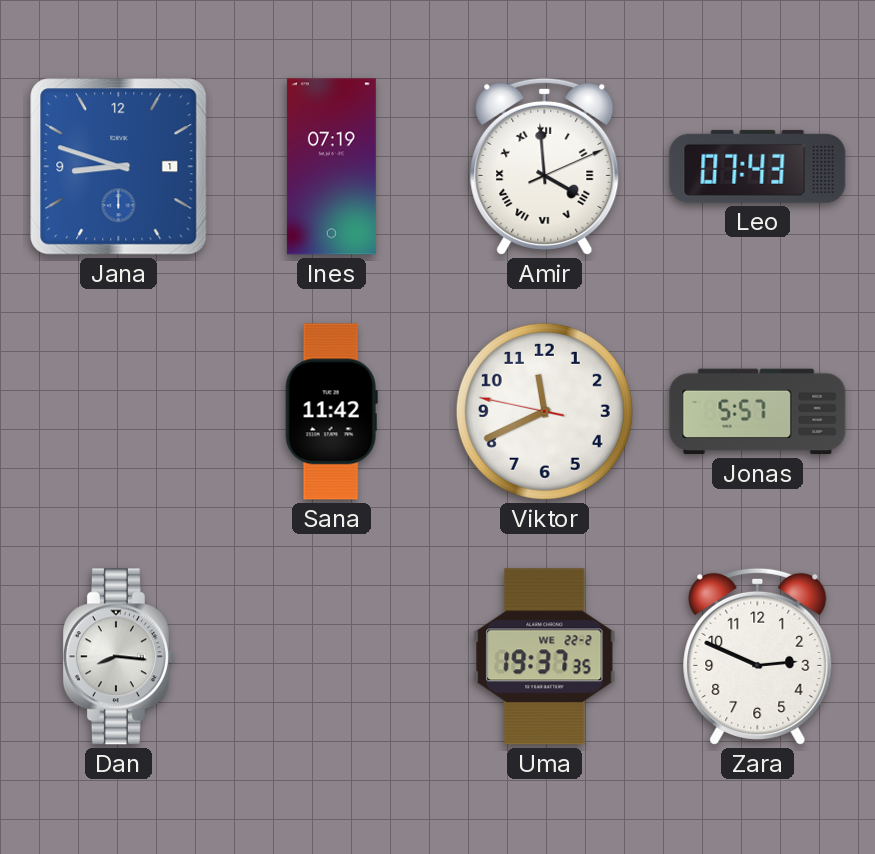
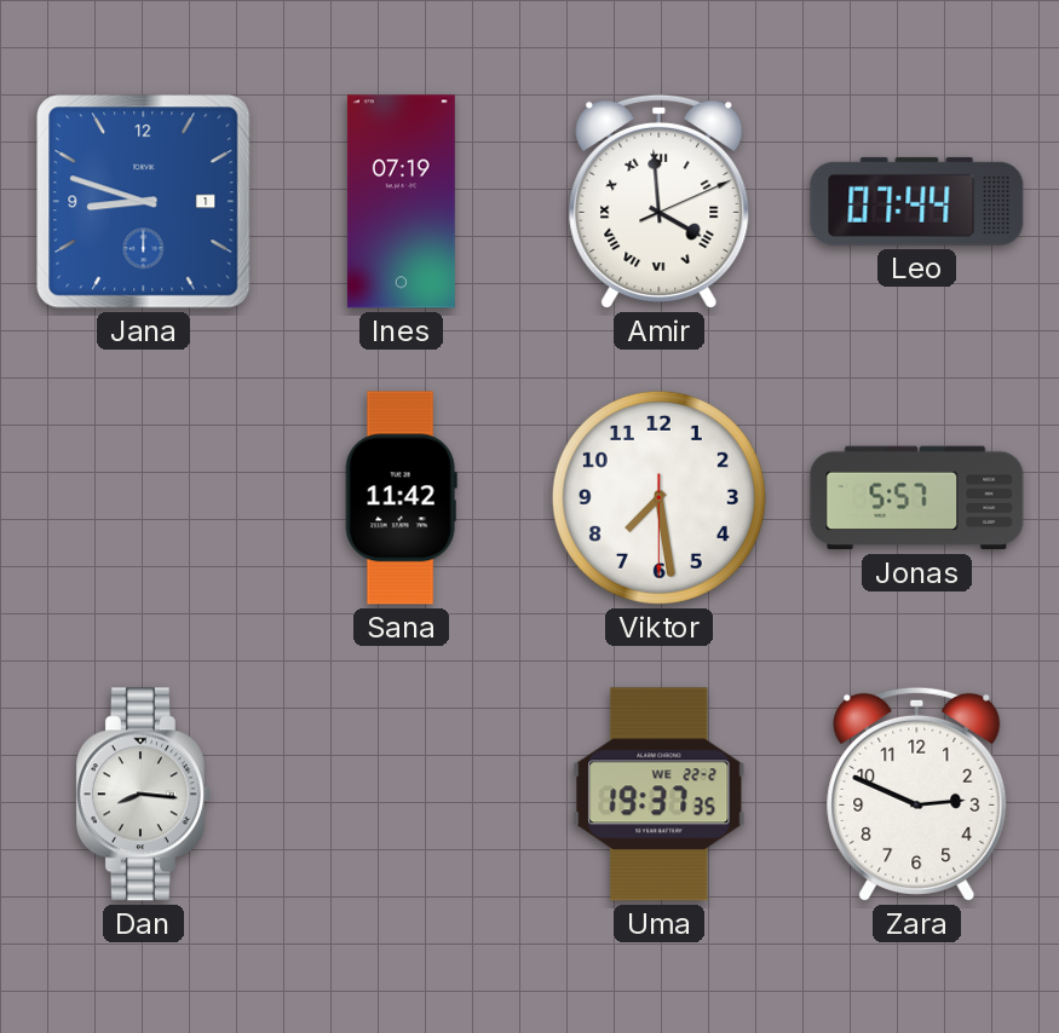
Leo: 07:43 -> 07:44
Viktor: 11:40 -> 7:28
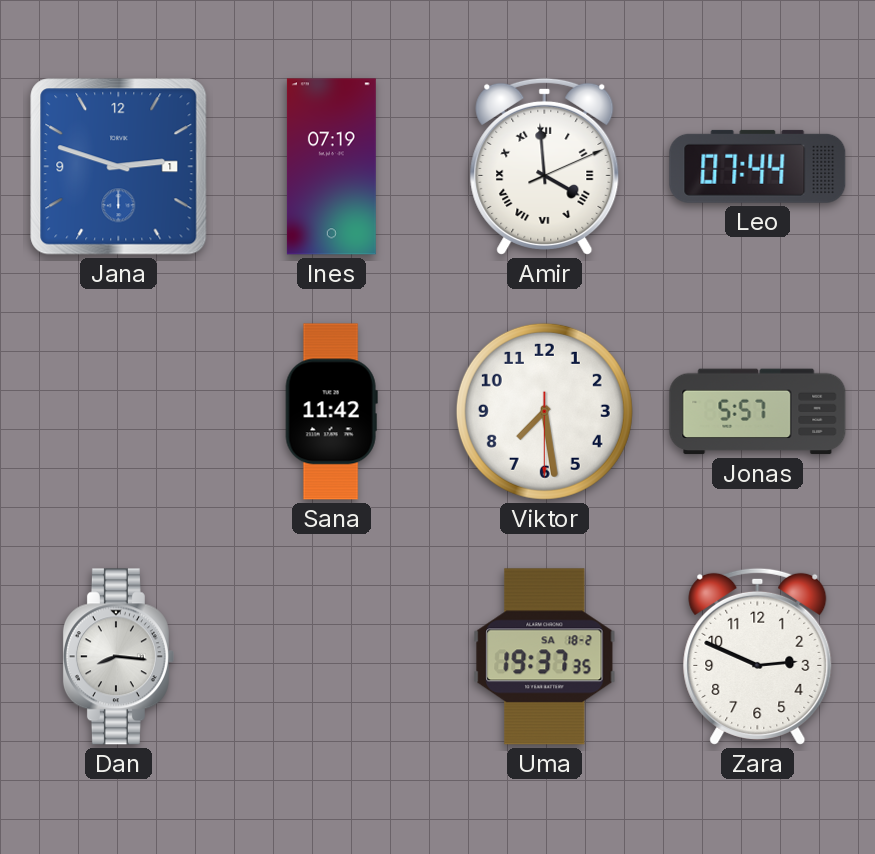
Jana: 8:48 -> 2:48
Uma date: WE 22-2 -> SA 18-2
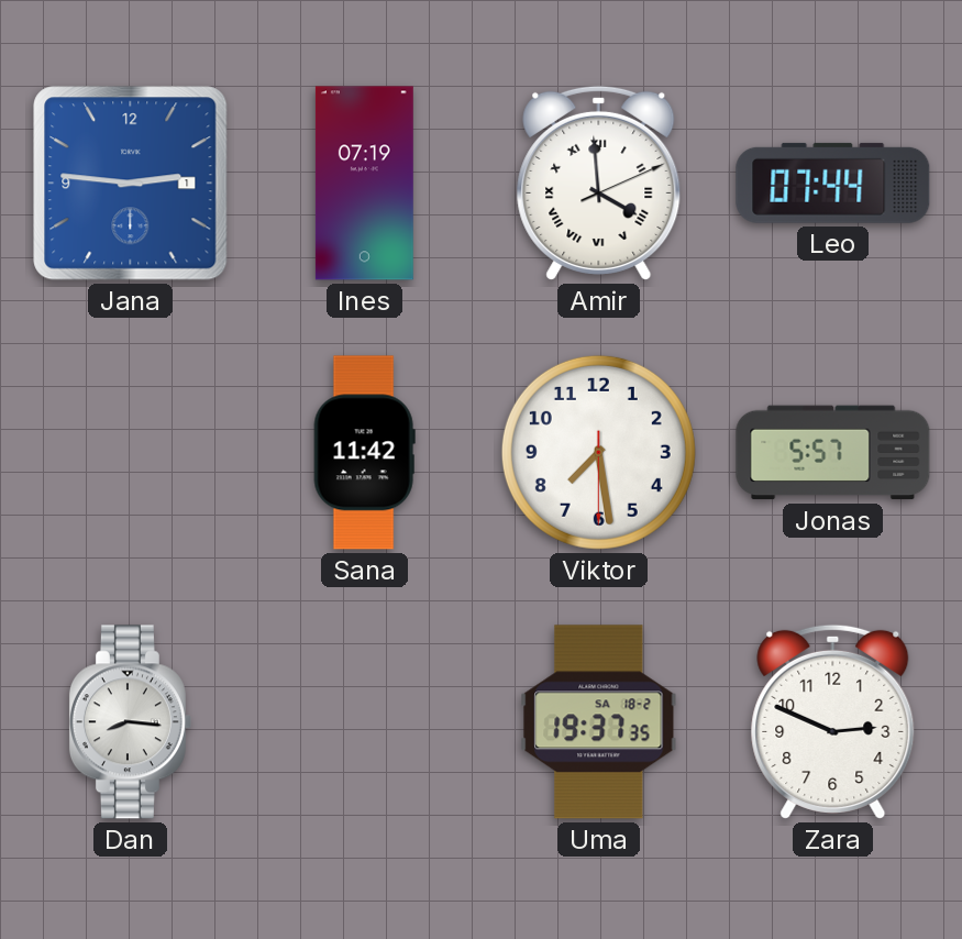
Jana: 2:48 -> 2:46
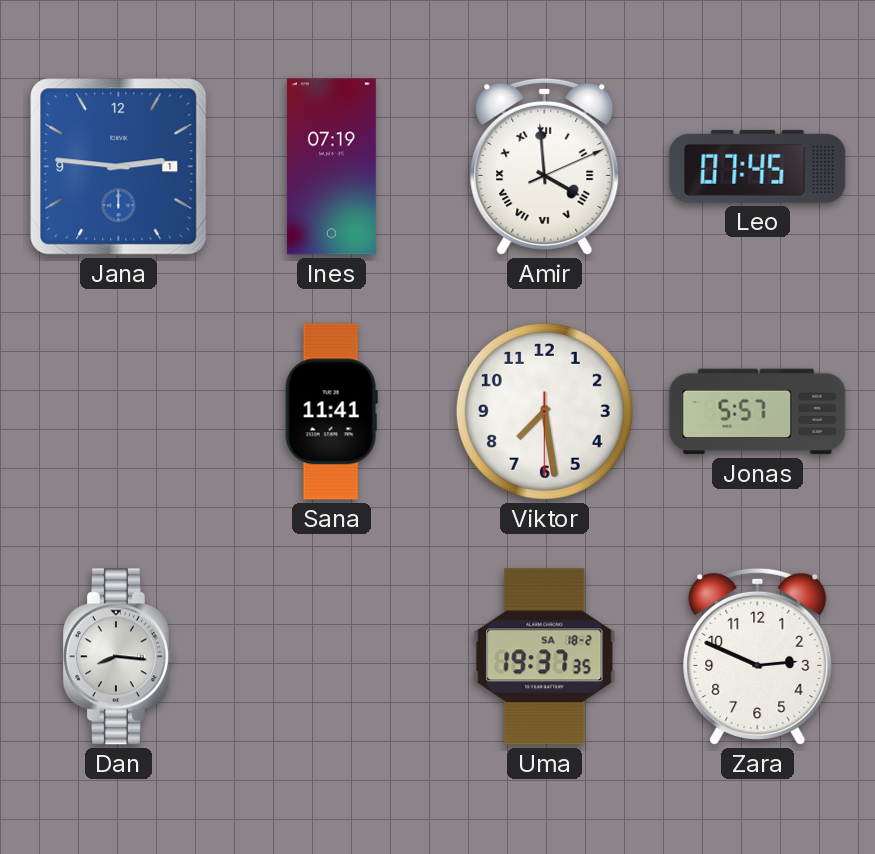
Leo: 07:44 -> 07:45
Sana: 11:42 -> 11:41
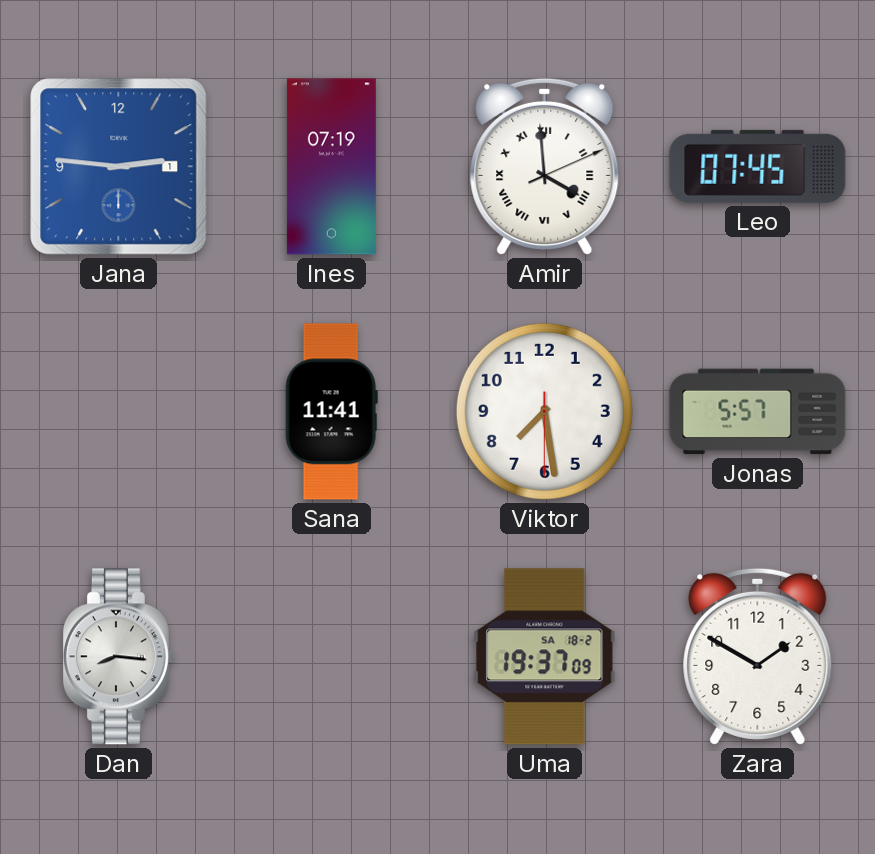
Uma: 19:37:35 -> 19:37:09
Zara: 2:49 -> 1:50
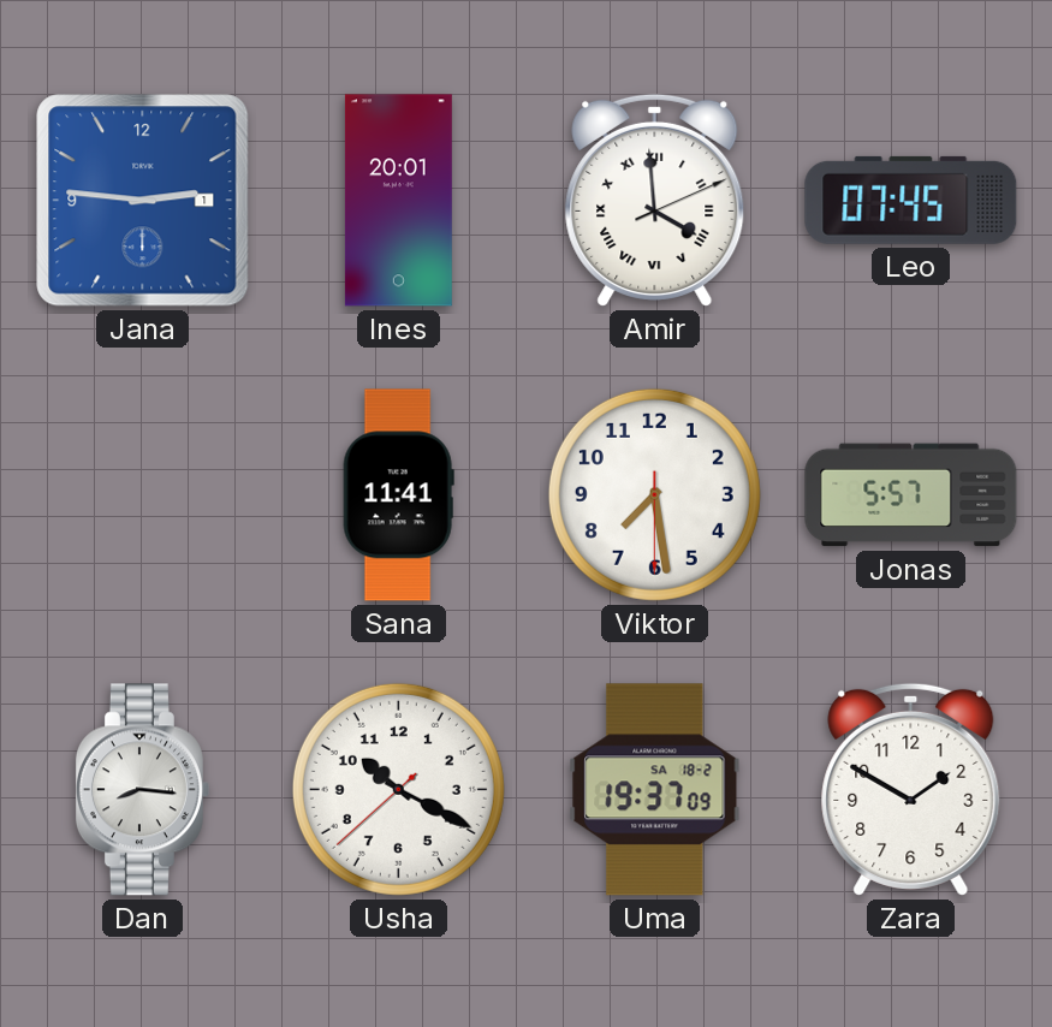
Ines: 07:19 -> 20:01
Usha: none -> 10:19
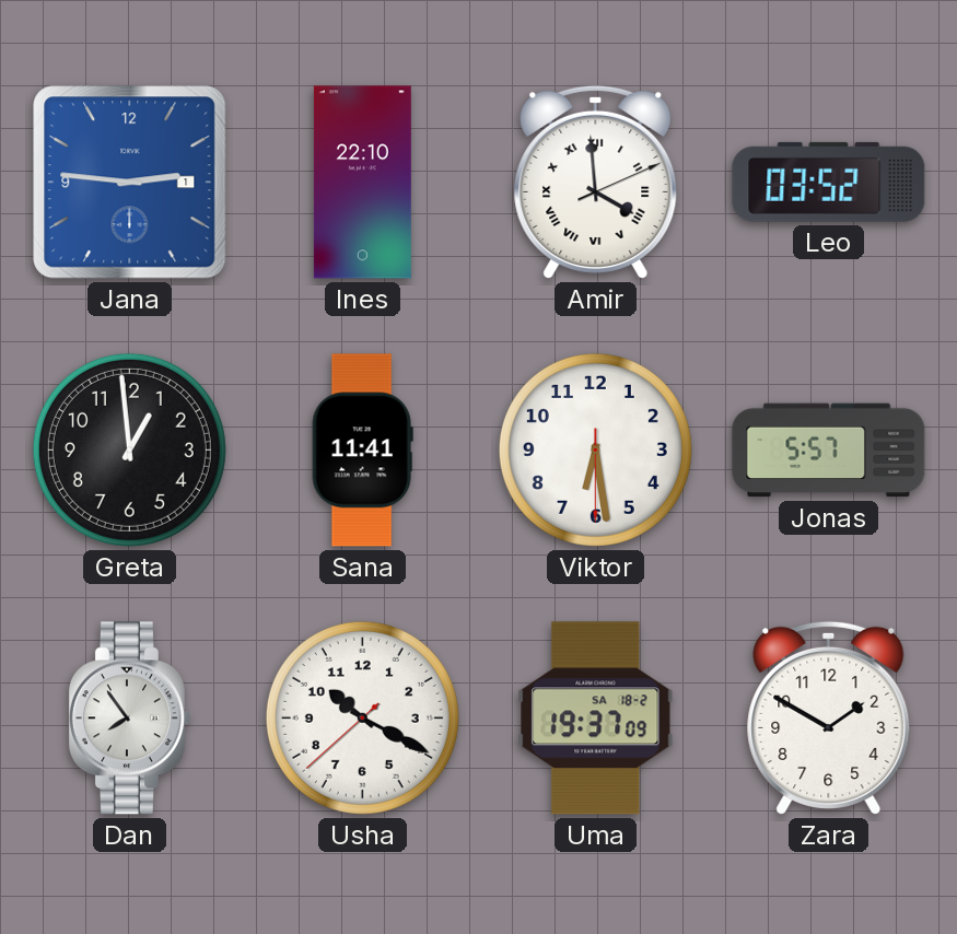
Ines: 20:01 -> 22:10
Leo: 07:45 -> 03:52
Greta: none -> 12:59
Viktor: 7:28 -> 6:28
Dan: 8:16 -> 7:54
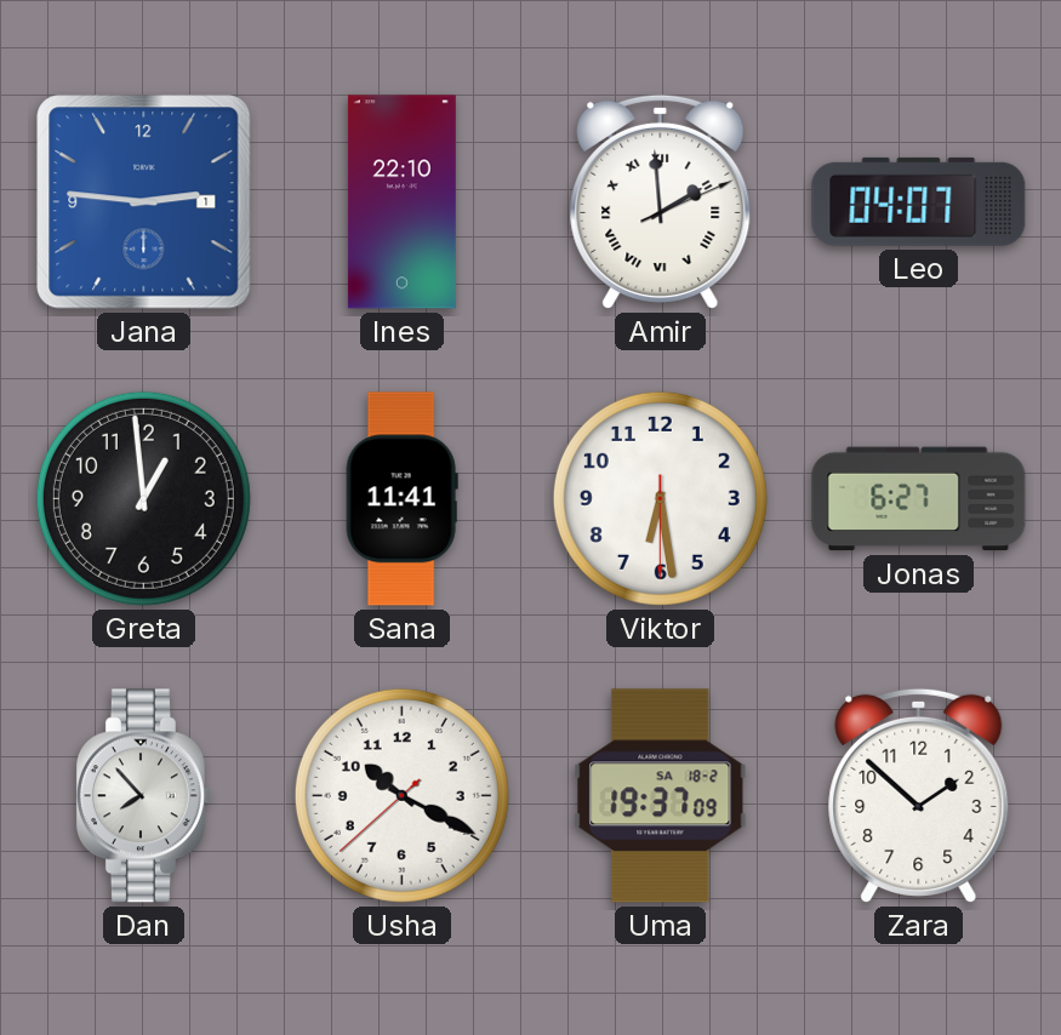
Amir: 3:59 -> 1:59
Leo: 03:52 -> 04:07
Jonas: 5:57 -> 6:27
Dan: 7:54 -> 7:53
Zara: 1:50 -> 1:52
